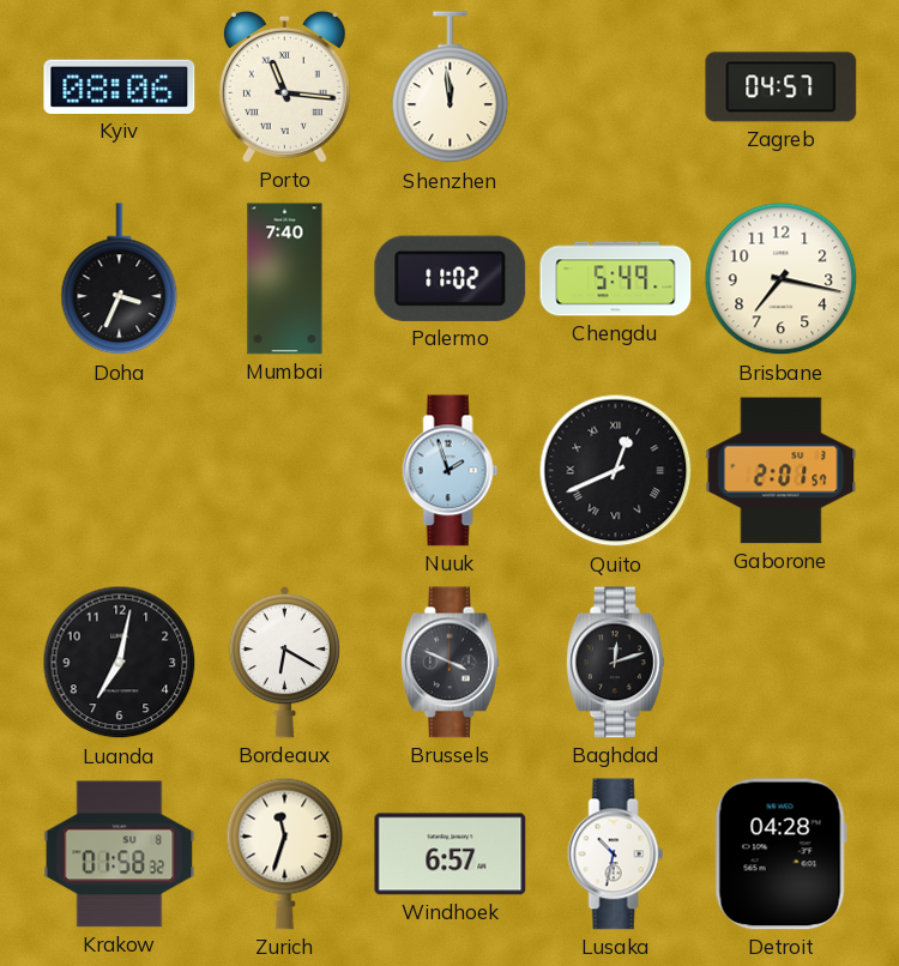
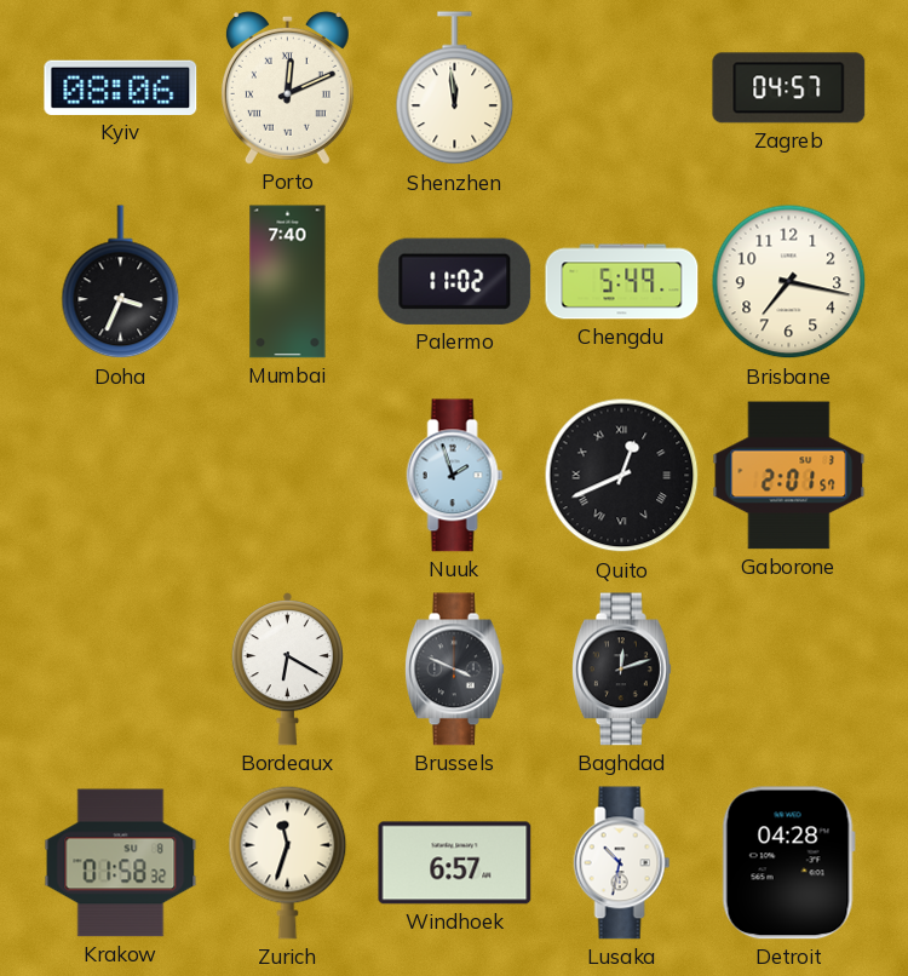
Porto: 11:16 -> 12:11
Luanda: 7:02 -> none
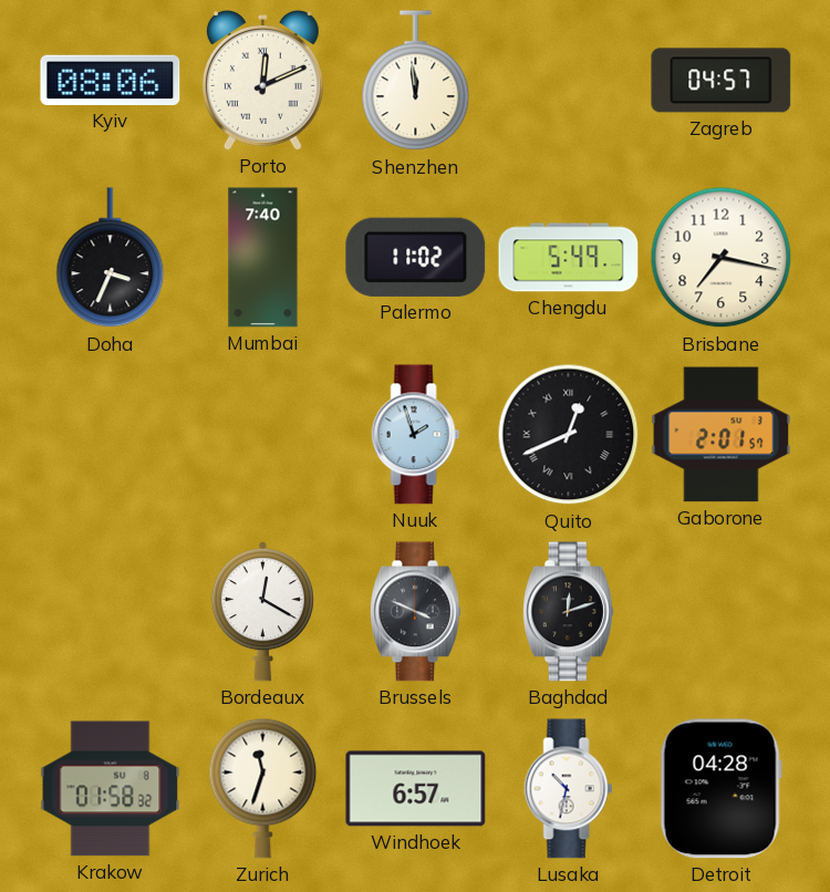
Bordeaux: 6:20 -> 12:20
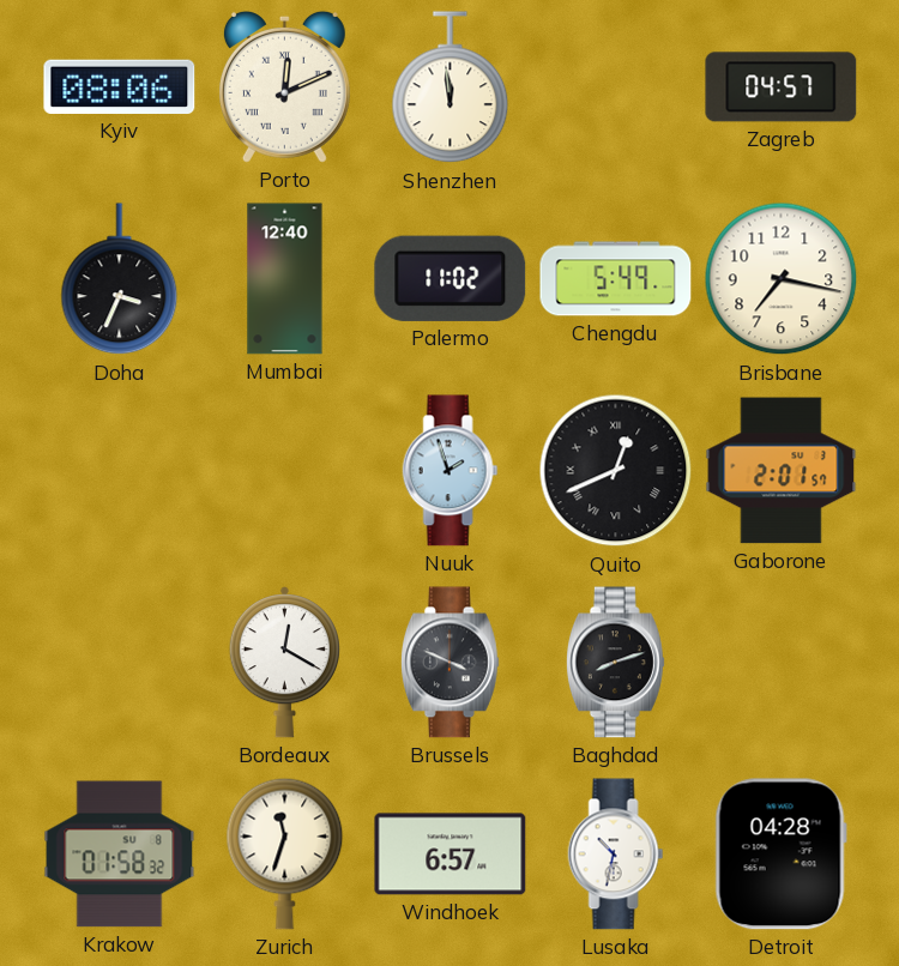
Mumbai: 7:40 -> 12:40
Baghdad: 12:12 -> 8:12
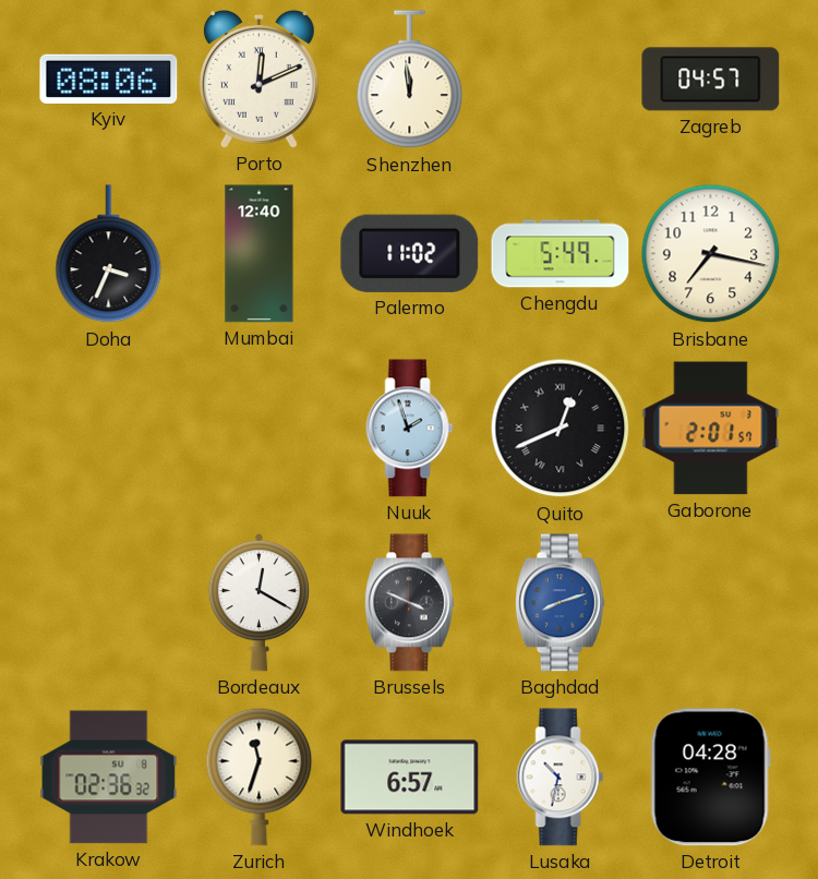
Baghdad dial: black -> blue
Krakow: 01:58 -> 02:36
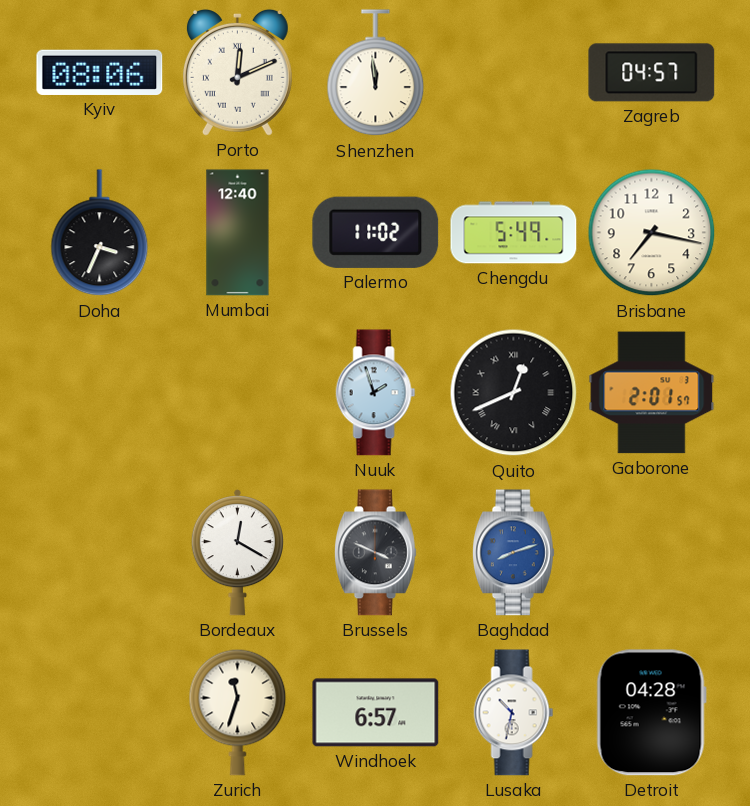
Krakow: 02:36 -> none
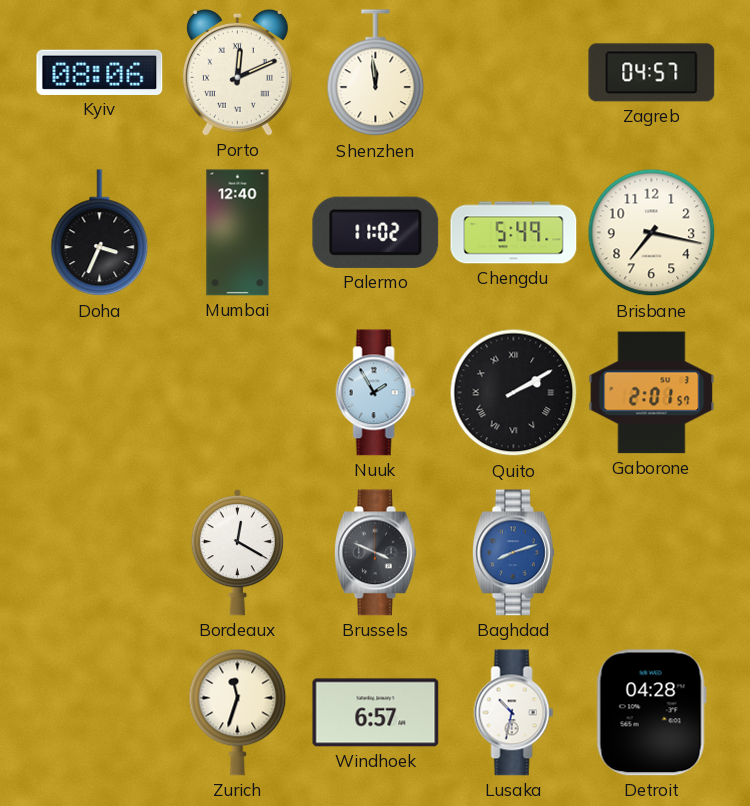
Nuuk: 1:57 -> 1:55
Quito: 12:41 -> 2:10
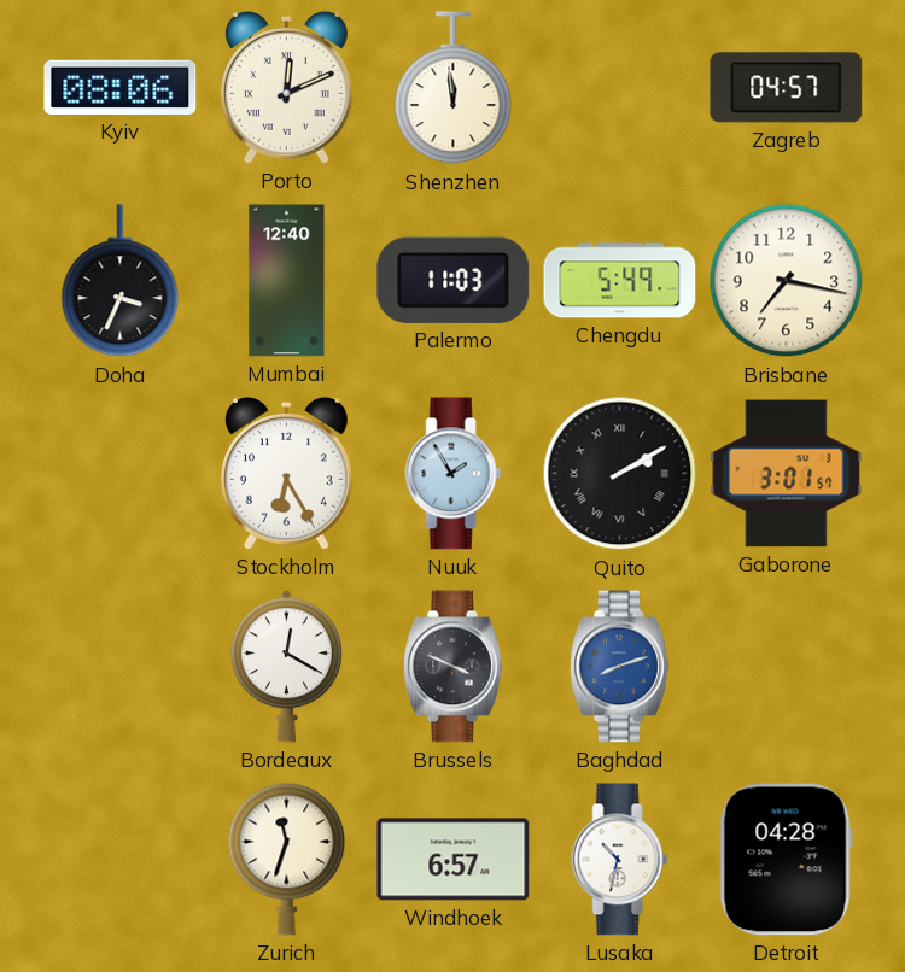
Palermo: 11:02 -> 11:03
Stockholm: none -> 6:25
Gaborone: 2:01 -> 3:01
